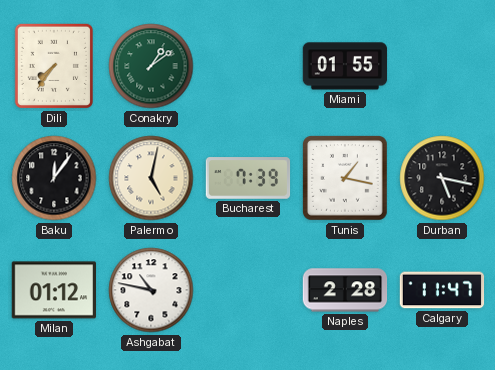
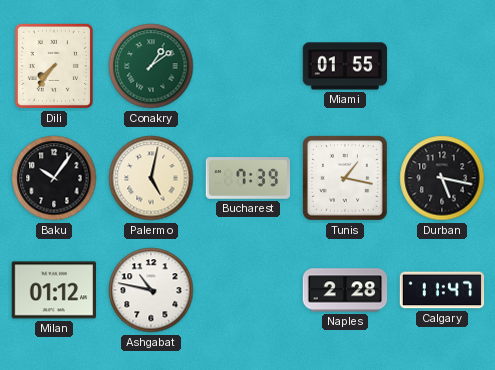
Baku: 12:06 -> 10:06
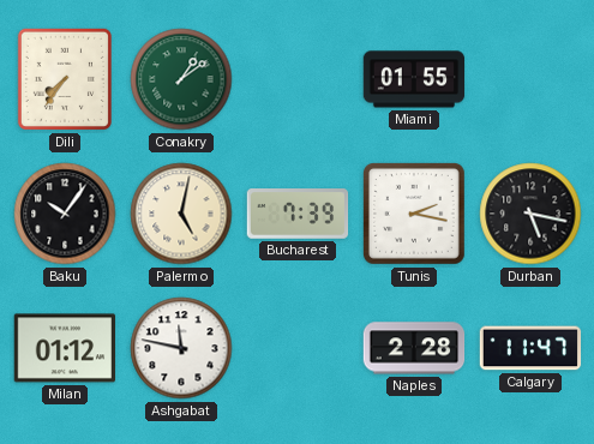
Tunis: 1:17 -> 2:17
Ashgabat: 10:47 -> 11:47
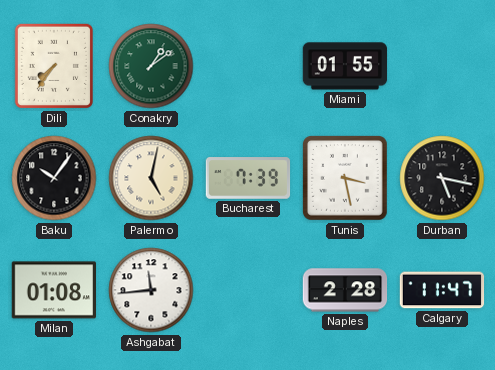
Tunis: 2:17 -> 3:28
Milan: 01:12 -> 01:08
Ashgabat: 11:47 -> 11:44
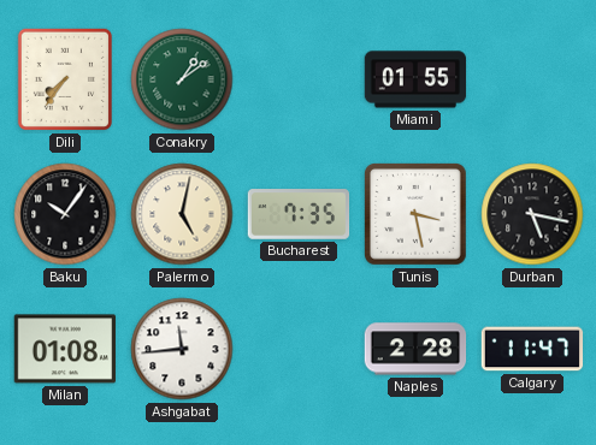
Bucharest: 7:39 -> 7:35
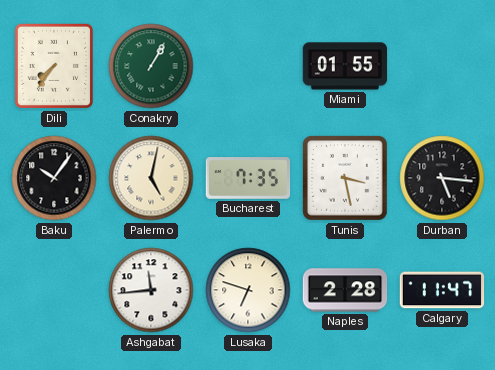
Conakry: 1:09 -> 1:05
Durban: 5:17 -> 5:16
Milan: 01:08 -> none
Lusaka: none -> 6:48
